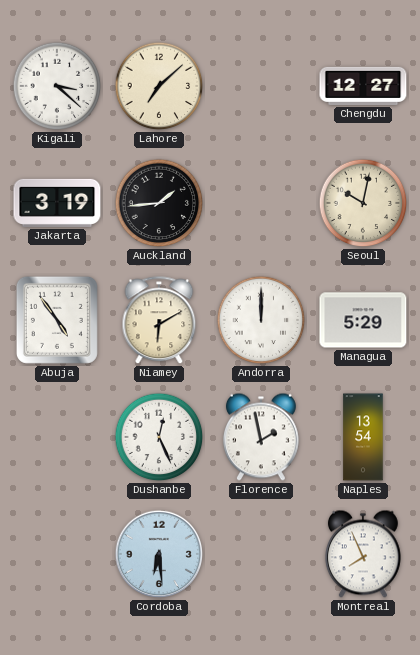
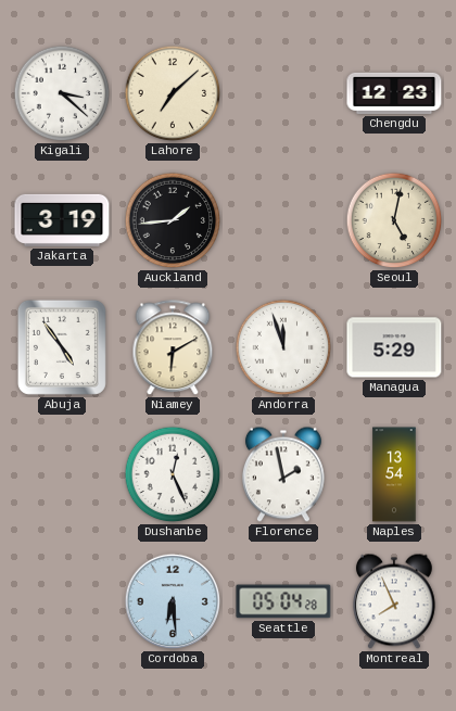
Chengdu: 12:27 -> 12:23
Seoul: 10:02 -> 5:02
Andorra: 12:00 -> 11:57
Seattle: none -> 05:04
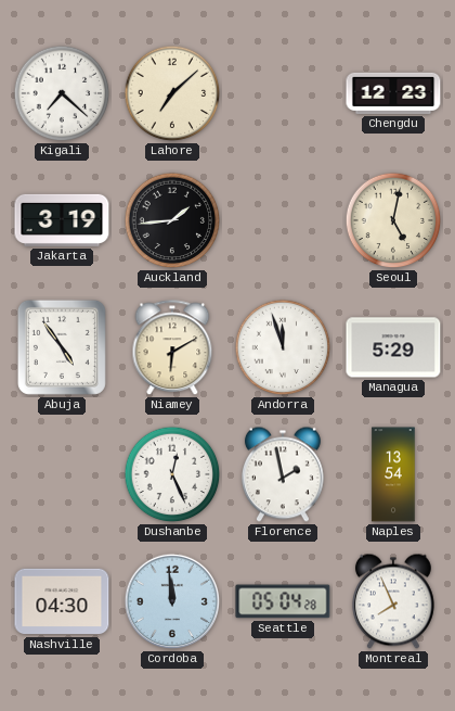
Kigali: 3:22 -> 7:22
Nashville: none -> 04:30
Cordoba: 6:29 -> 11:59
